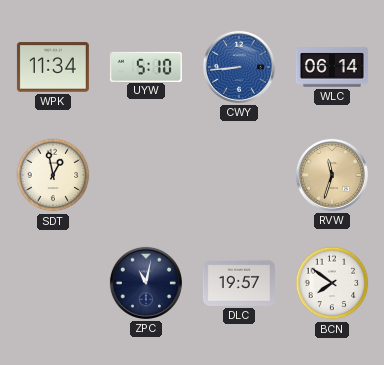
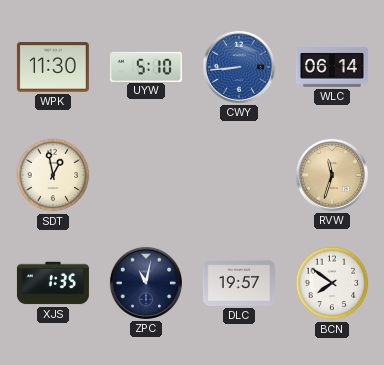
WPK: 11:34 -> 11:30
XJS: none -> 1:35
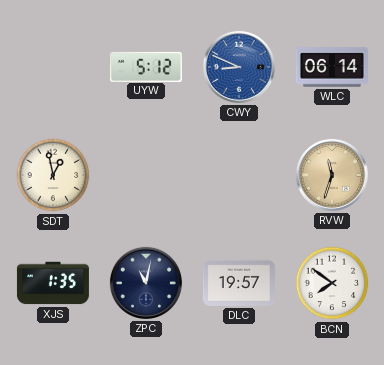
WPK: 11:30 -> none
UYW: 5:10 -> 5:12
CWY: 8:44 -> 8:49
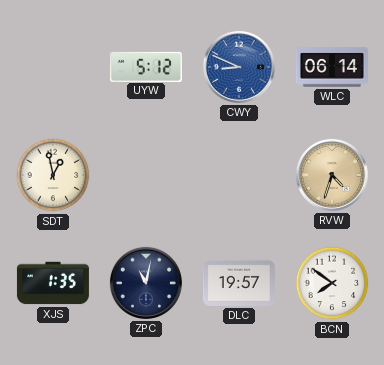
RVW: 11:33 -> 4:33
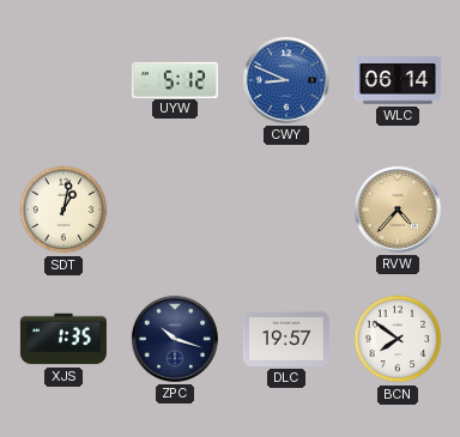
SDT: 12:58 -> 1:02
RVW: 4:33 -> 4:37
ZPC: 11:02 -> 10:18
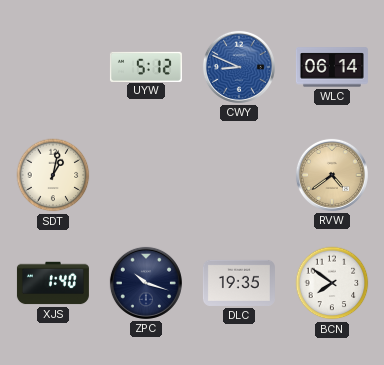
RVW: 4:37 -> 4:39
XJS: 1:35 -> 1:40
DLC: 19:57 -> 19:35
